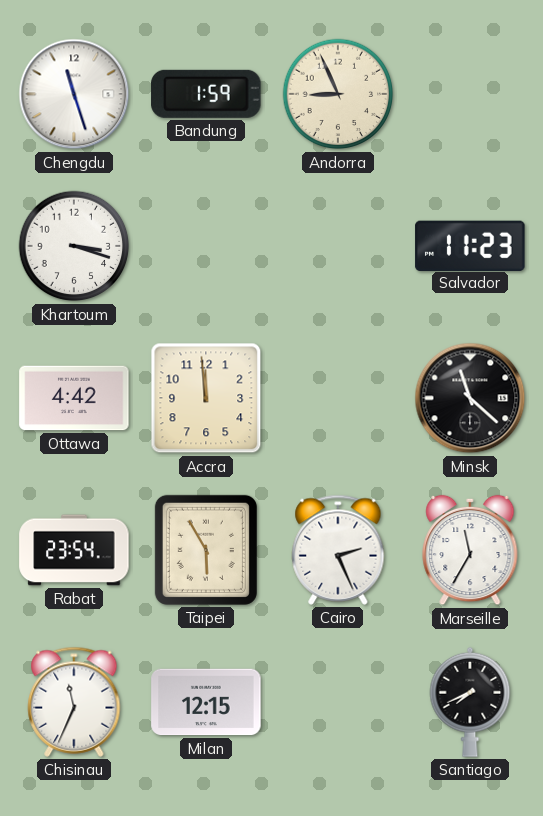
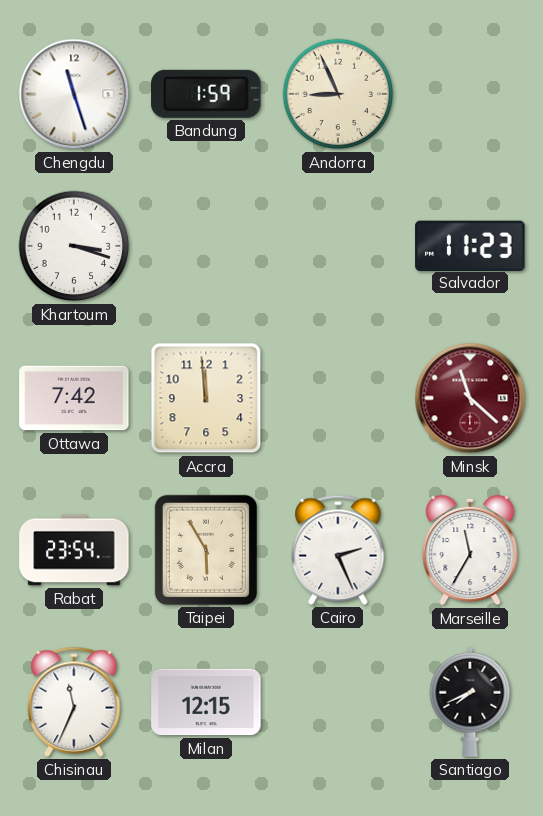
Ottawa: 4:42 -> 7:42
Minsk dial: black -> burgundy
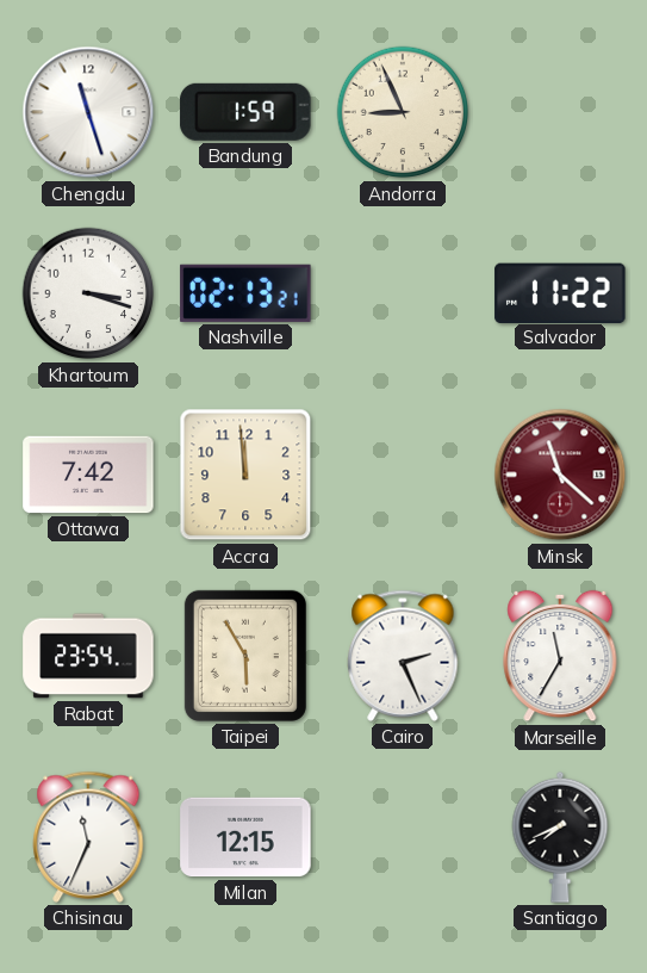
Nashville: none -> 02:13
Salvador: 11:23 -> 11:22
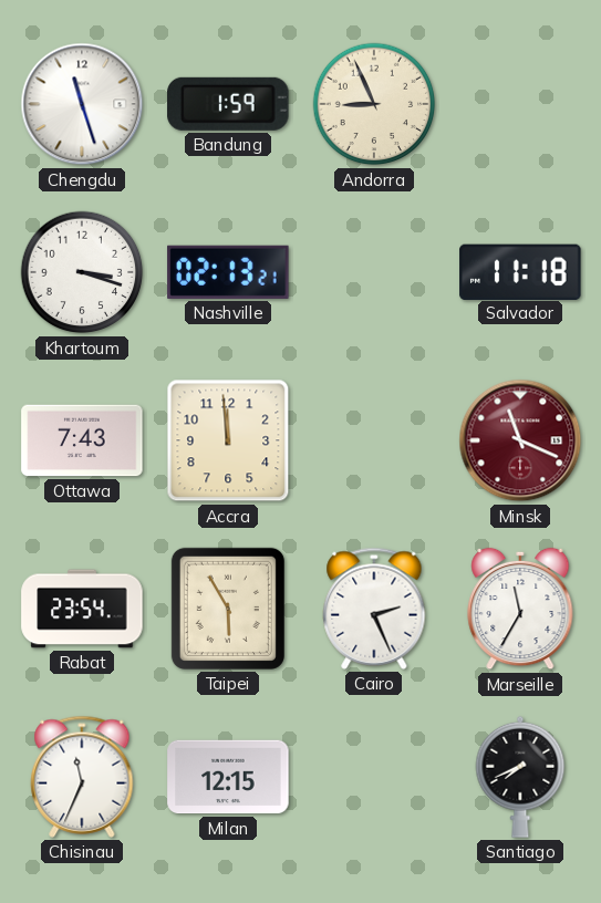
Salvador: 11:22 -> 11:18
Ottawa: 7:42 -> 7:43
Minsk: 11:22 -> 11:19
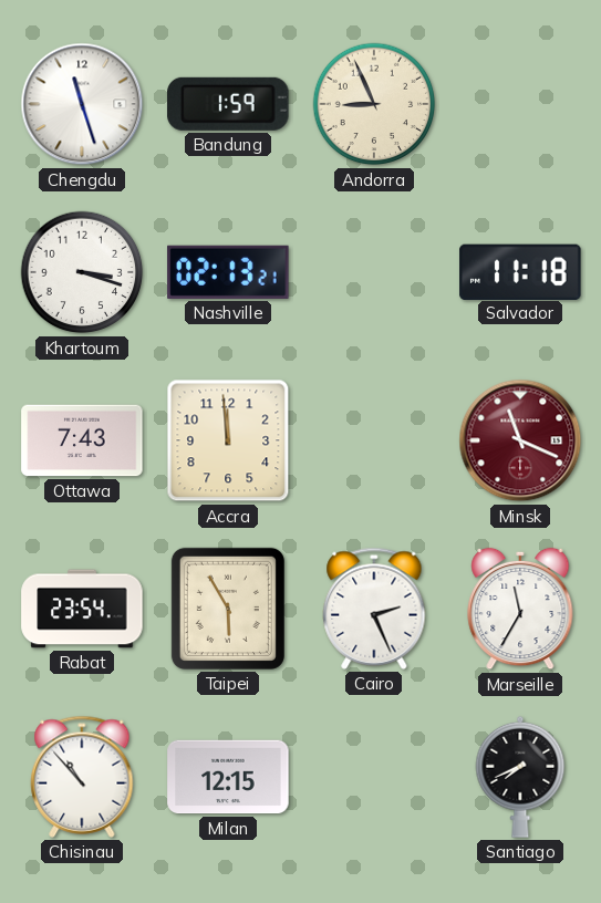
Chisinau: 11:34 -> 10:53
